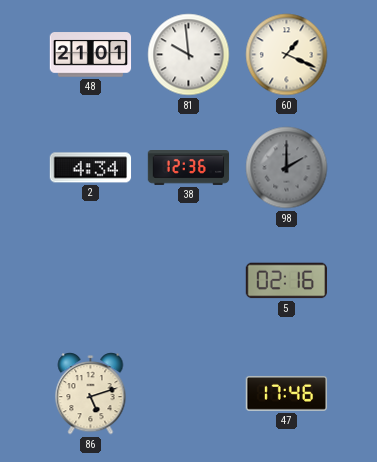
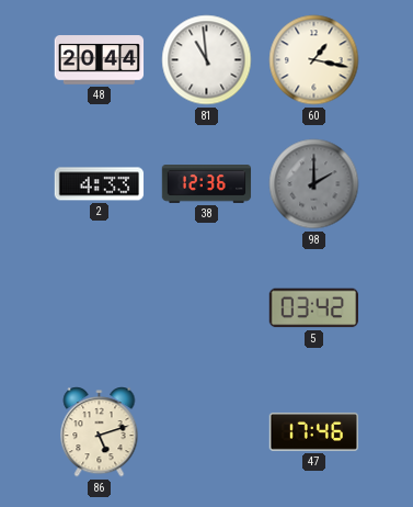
48: 21:01 -> 20:44
81: 9:59 -> 10:59
60: 1:19 -> 1:17
2: 4:34 -> 4:33
5: 02:16 -> 03:42
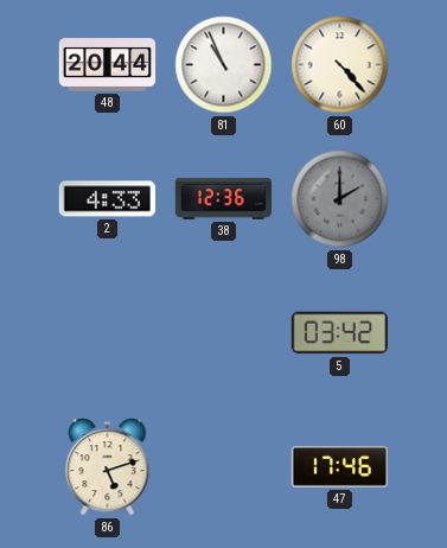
81: 10:59 -> 10:56
60: 1:17 -> 4:23
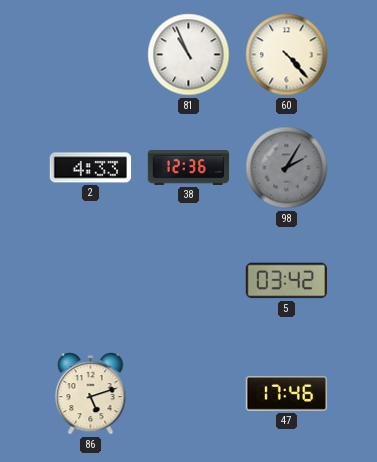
48: 20:44 -> none
98: 2:00 -> 2:05
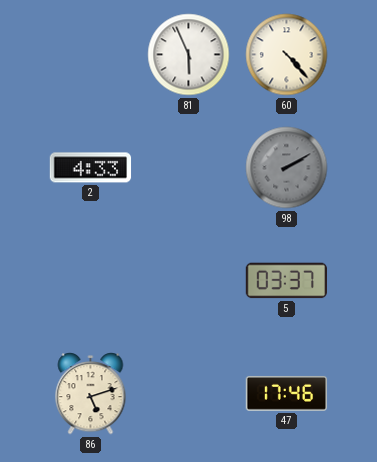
81: 10:56 -> 5:56
38: 12:36 -> none
98: 2:05 -> 2:10
5: 03:42 -> 03:37
